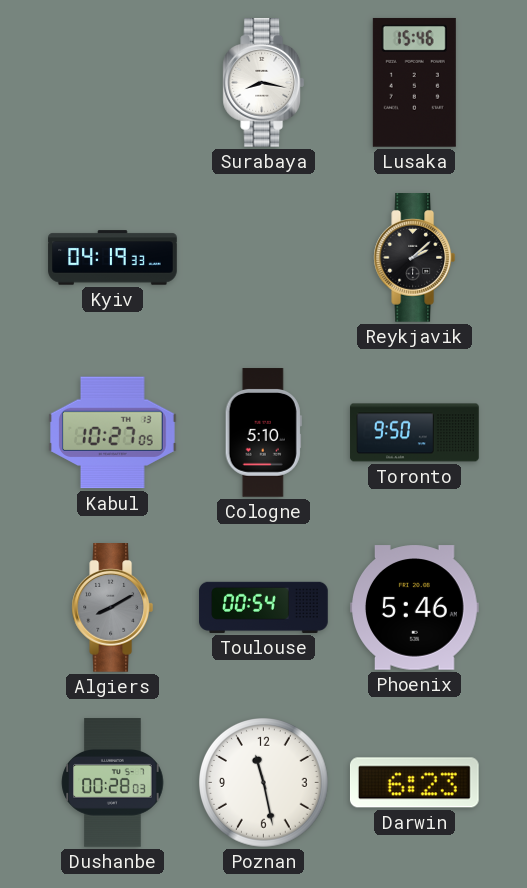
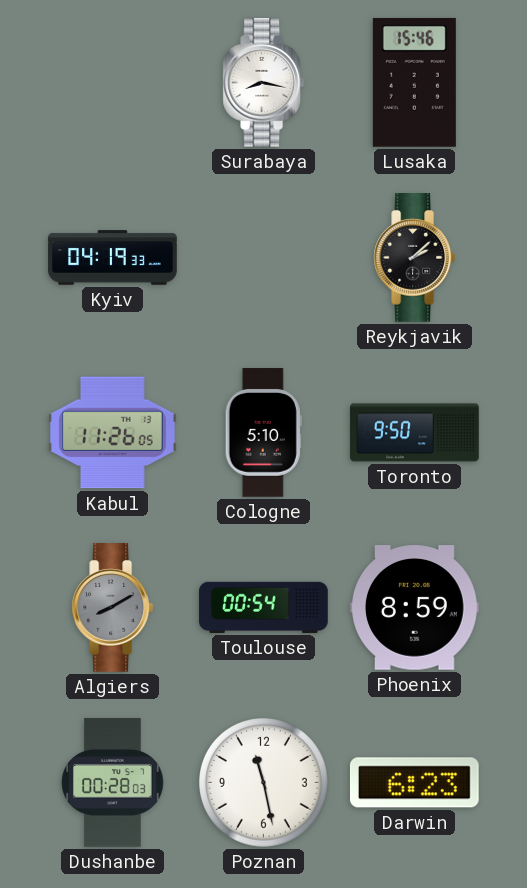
Kabul: 10:27 -> 11:26
Phoenix: 5:46 -> 8:59
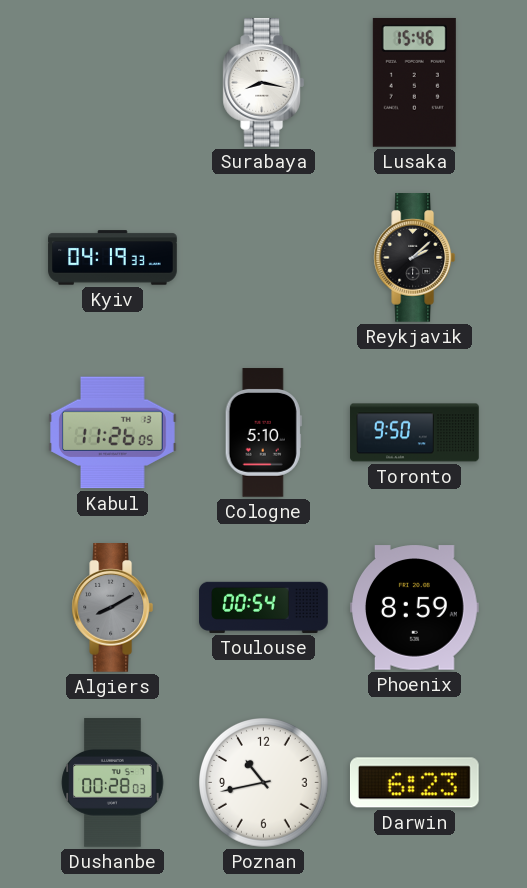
Poznan: 11:28 -> 10:43
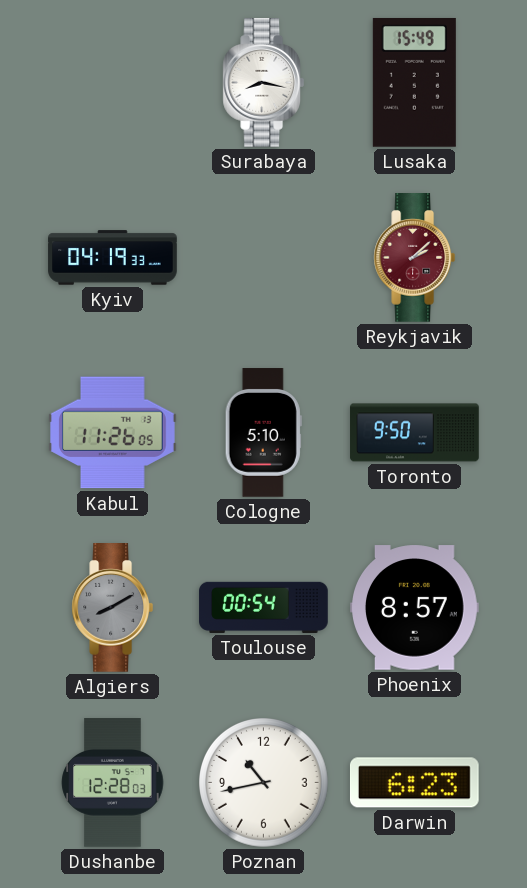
Lusaka: 15:46 -> 15:49
Reykjavik dial: black -> burgundy
Phoenix: 8:59 -> 8:57
Dushanbe: 00:28 -> 12:28
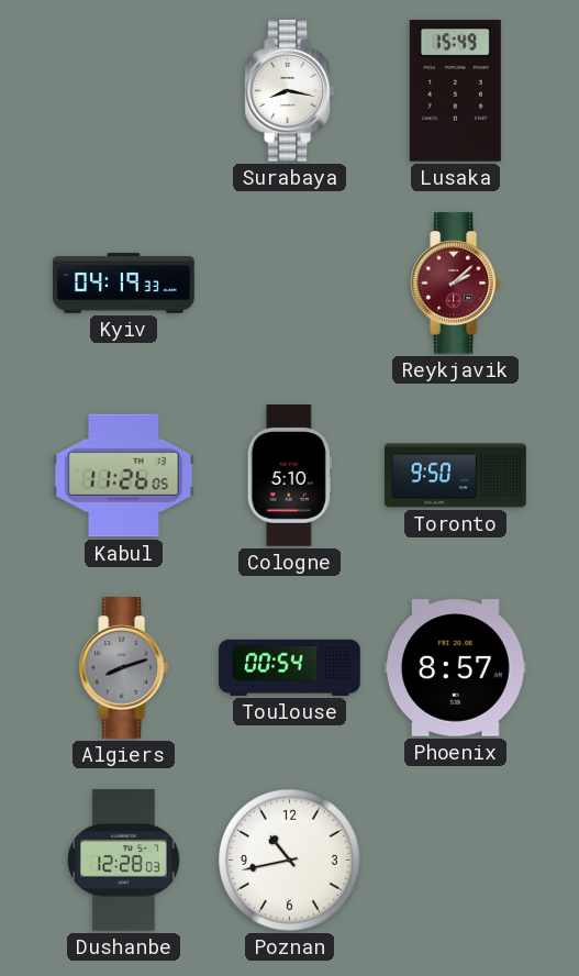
Algiers: 8:10 -> 8:12
Darwin: 6:23 -> none
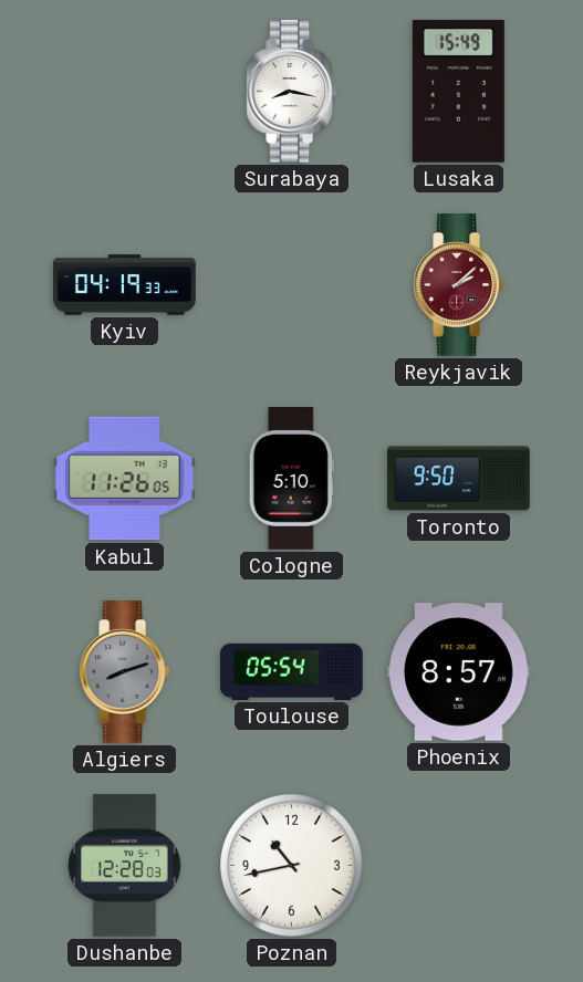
Toulouse: 00:54 -> 05:54
